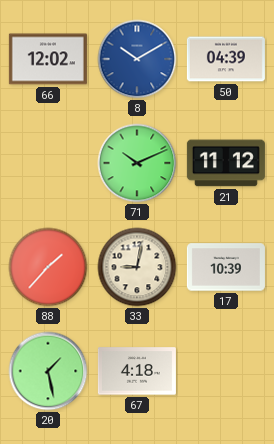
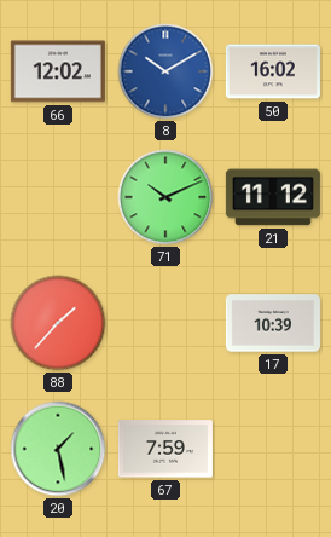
50: 04:39 -> 16:02
33: 9:02 -> none
67: 4:18 -> 7:59
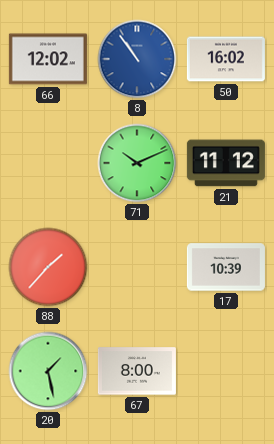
8: 10:10 -> 10:54
67: 7:59 -> 8:00
